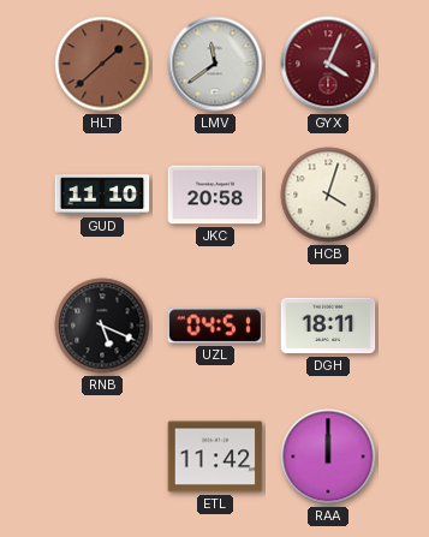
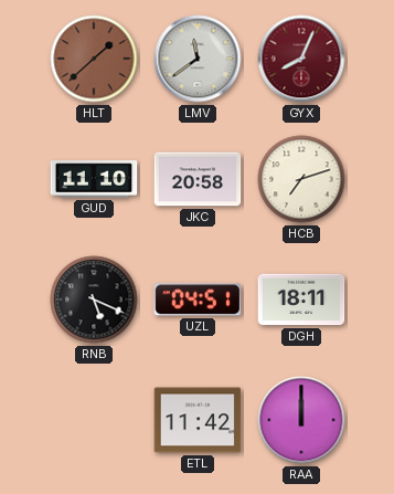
GYX: 4:04 -> 8:04
HCB: 4:03 -> 7:12
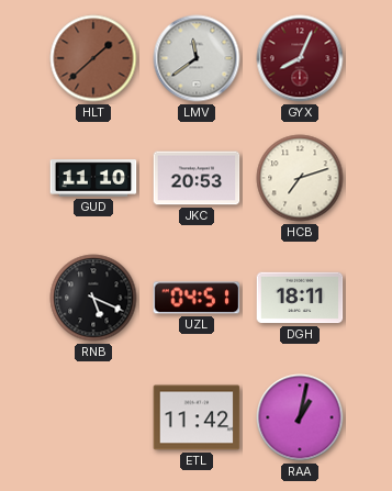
JKC: 20:58 -> 20:53
RAA: 12:00 -> 1:02
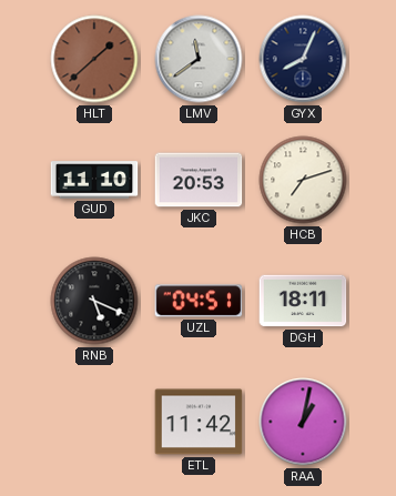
GYX dial: burgundy -> navy
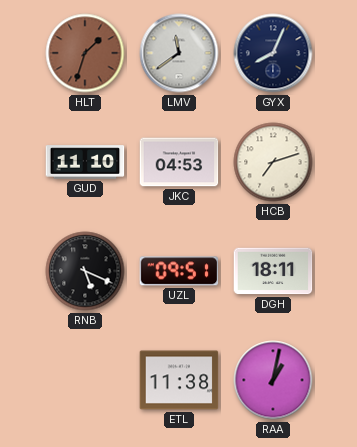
HLT: 1:38 -> 1:33
JKC: 20:53 -> 04:53
UZL: 04:51 -> 09:51
ETL: 11:42 -> 11:38
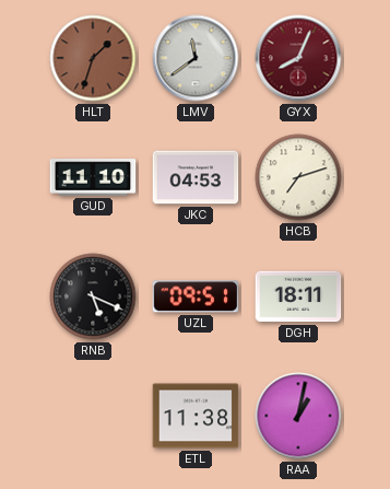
GYX dial: navy -> burgundy
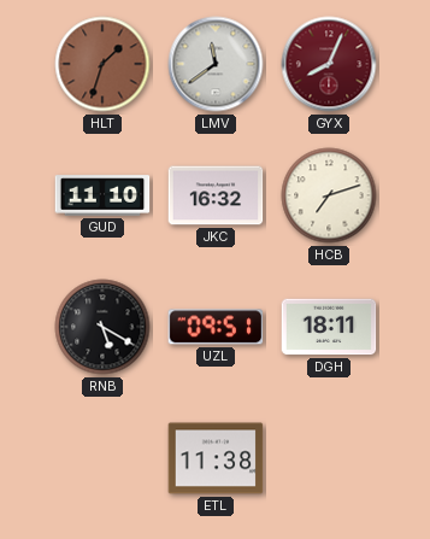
JKC: 04:53 -> 16:32
RNB: 5:19 -> 5:20
RAA: 1:02 -> none
